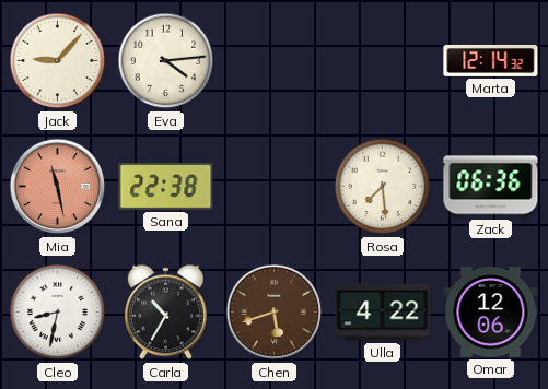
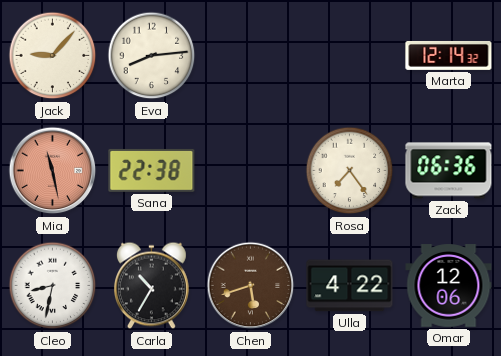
Eva: 4:14 -> 8:14
Rosa: 7:29 -> 7:24
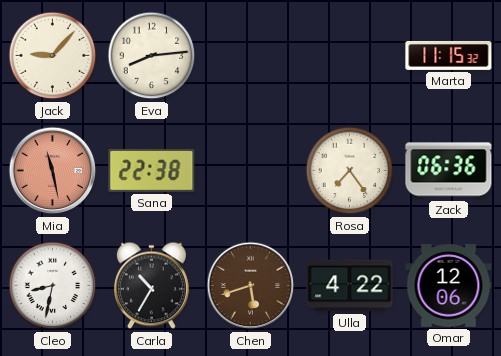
Marta: 12:14 -> 11:15
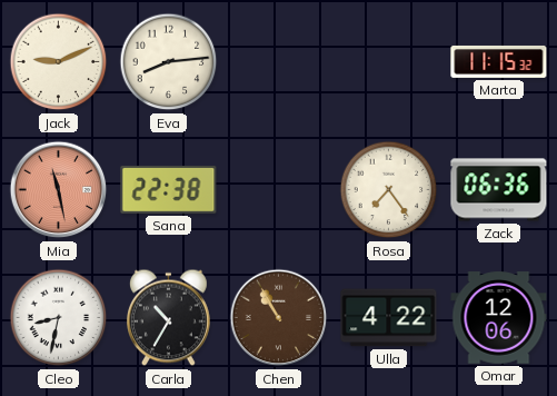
Jack: 9:07 -> 9:11
Chen: 5:42 -> 10:55
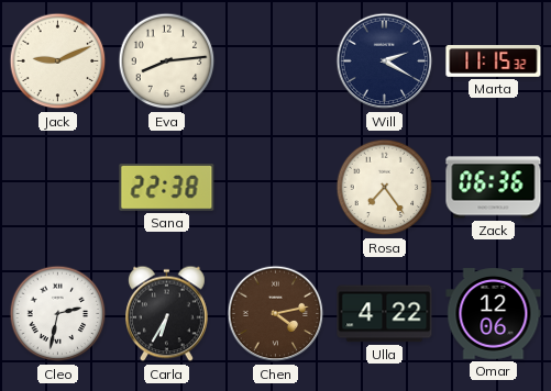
Will: none -> 2:20
Mia: 11:28 -> none
Cleo: 8:32 -> 2:32
Carla: 10:35 -> 6:35
Chen: 10:55 -> 4:13
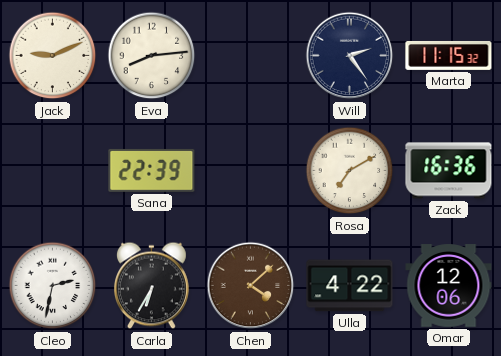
Will: 2:20 -> 2:24
Sana: 22:38 -> 22:39
Rosa: 7:24 -> 7:10
Zack: 06:36 -> 16:36
Chen: 4:13 -> 4:08
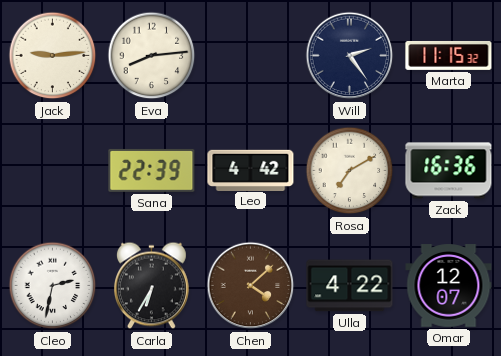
Jack: 9:11 -> 9:14
Leo: none -> 4:42
Omar: 12:06 -> 12:07
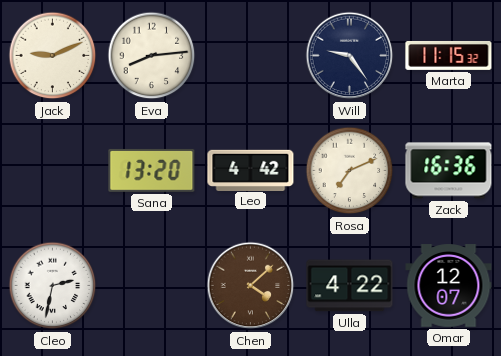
Jack: 9:14 -> 9:11
Will: 2:24 -> 9:24
Sana: 22:39 -> 13:20
Rosa: 7:10 -> 7:11
Carla: 6:35 -> none
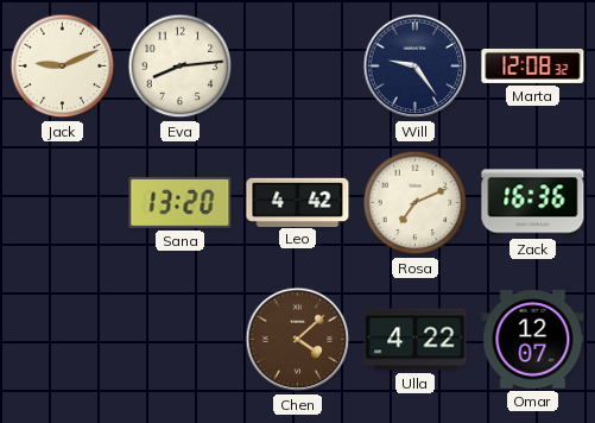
Marta: 11:15 -> 12:08
Cleo: 2:32 -> none
